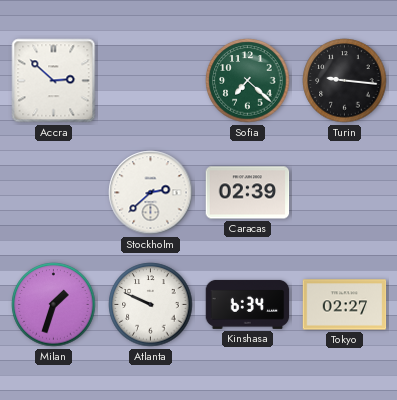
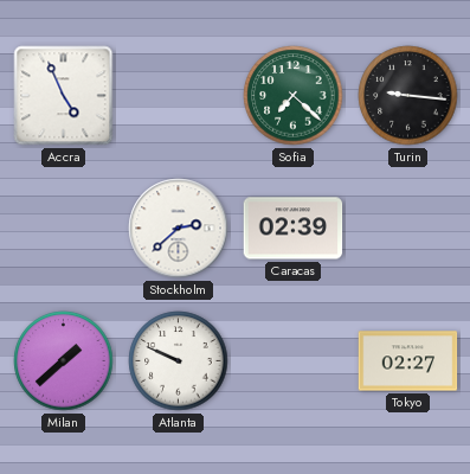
Accra: 2:52 -> 4:56
Milan: 1:33 -> 1:38
Kinshasa: 6:34 -> none
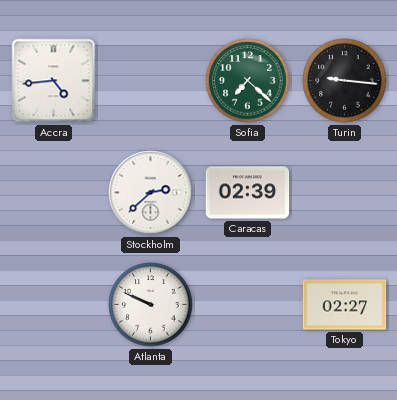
Accra: 4:56 -> 4:44
Milan: 1:38 -> none
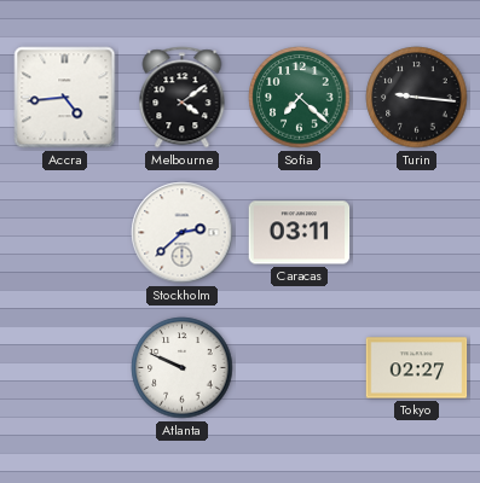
Melbourne: none -> 4:09
Caracas: 02:39 -> 03:11
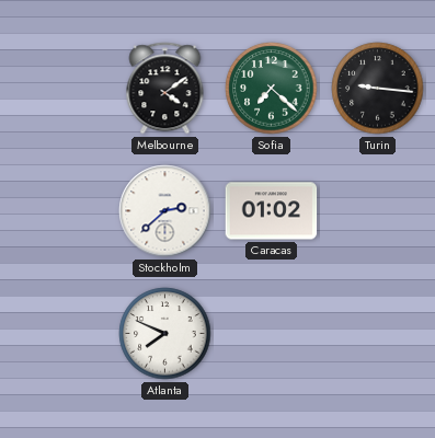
Accra: 4:44 -> none
Caracas: 03:11 -> 01:02
Atlanta: 9:49 -> 7:49
Tokyo: 02:27 -> none
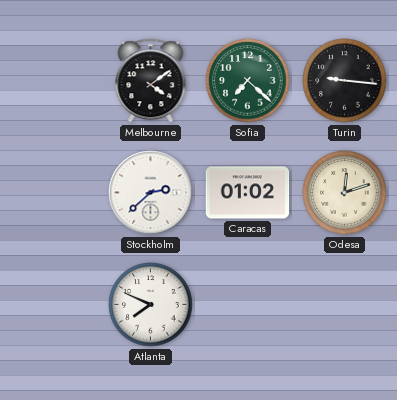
Odesa: none -> 12:12
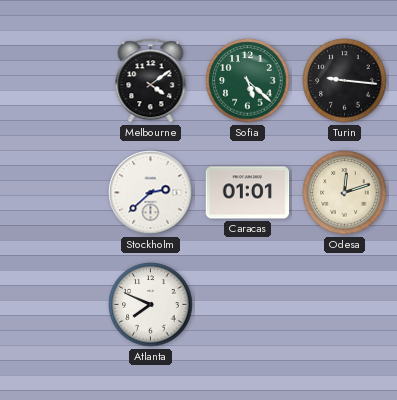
Sofia: 7:22 -> 5:22
Caracas: 01:02 -> 01:01
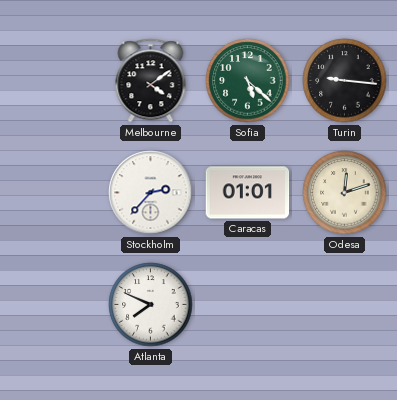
Stockholm: 2:38 -> 2:37
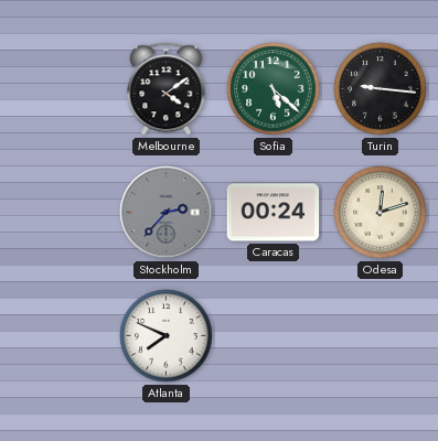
Stockholm dial: white -> grey
Caracas: 01:01 -> 00:24
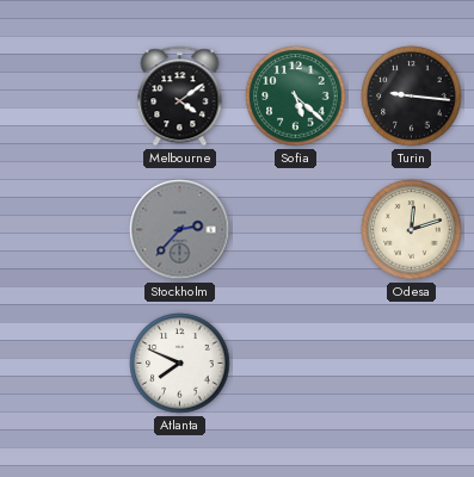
Caracas: 00:24 -> none
